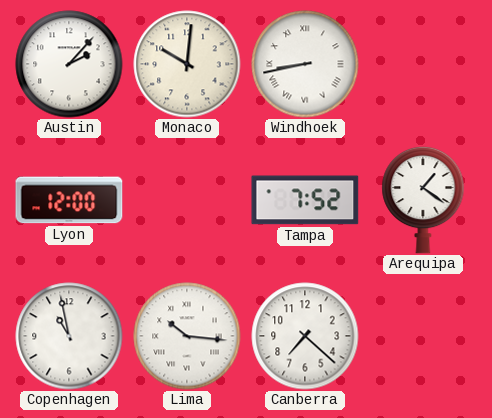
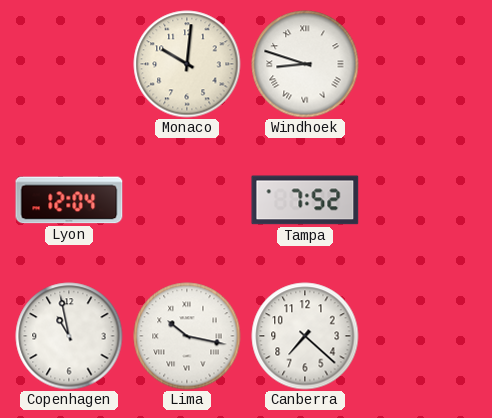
Austin: 2:07 -> none
Windhoek: 8:43 -> 8:48
Lyon: 12:00 -> 12:04
Arequipa: 1:21 -> none
Lima: 10:16 -> 10:17
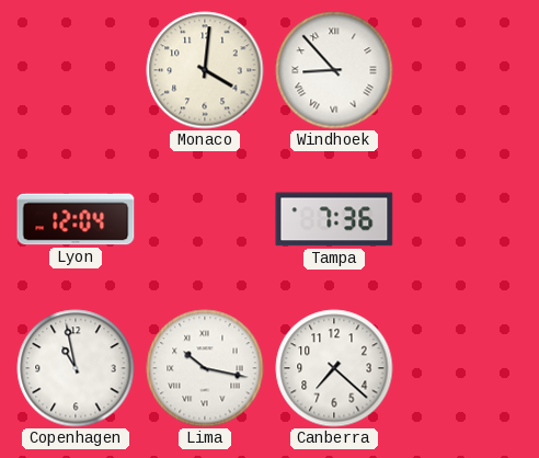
Monaco: 10:01 -> 4:01
Windhoek: 8:48 -> 8:53
Tampa: 7:52 -> 7:36
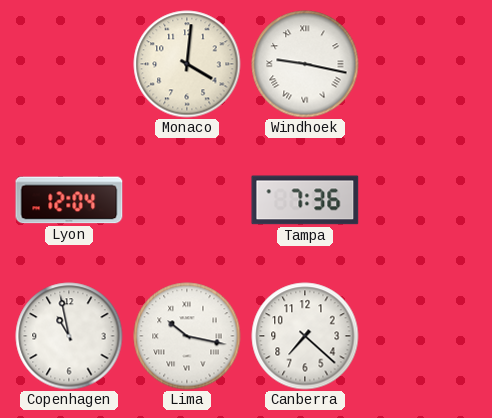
Windhoek: 8:53 -> 9:17
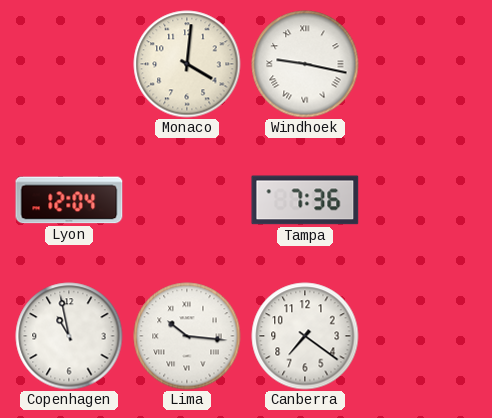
Lima: 10:17 -> 10:16
Canberra: 7:22 -> 7:21
